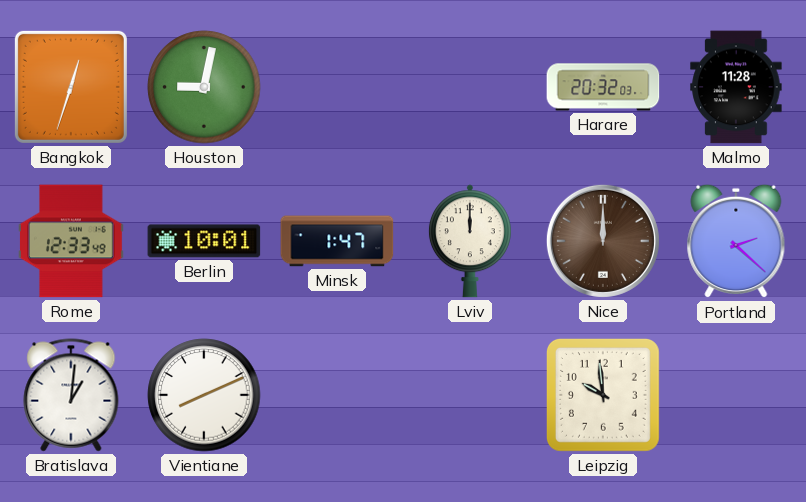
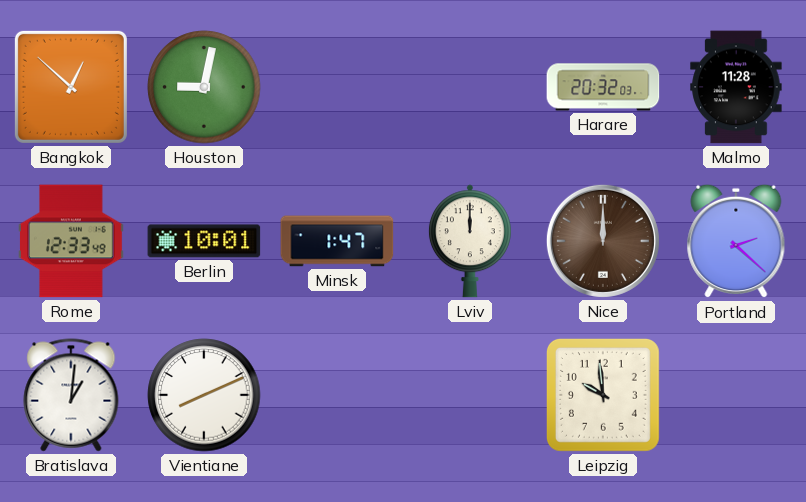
Bangkok: 12:33 -> 12:52
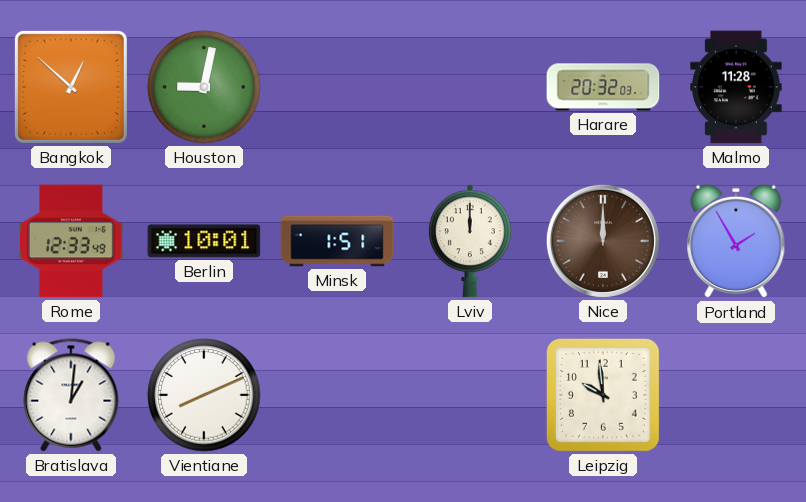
Minsk: 1:47 -> 1:51
Portland: 2:22 -> 1:55
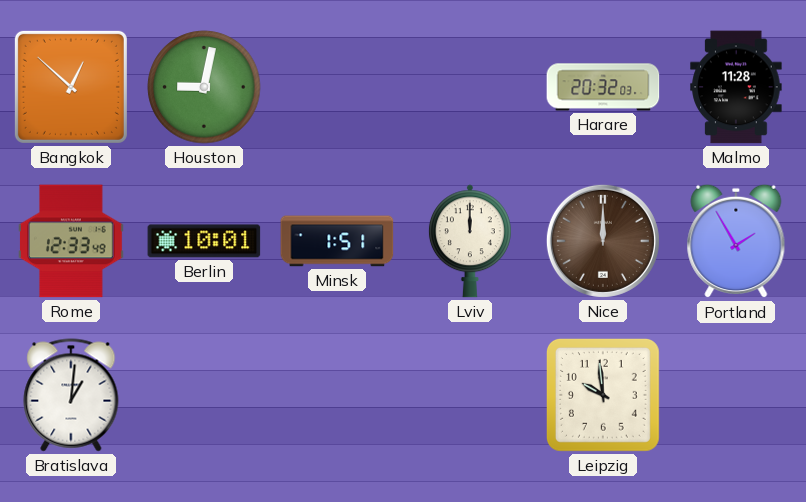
Vientiane: 8:11 -> none
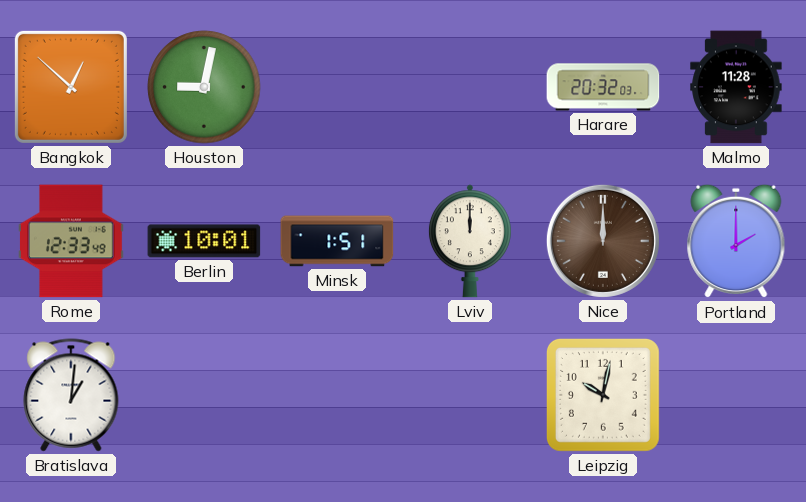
Portland: 1:55 -> 2:00
Leipzig: 9:59 -> 10:02
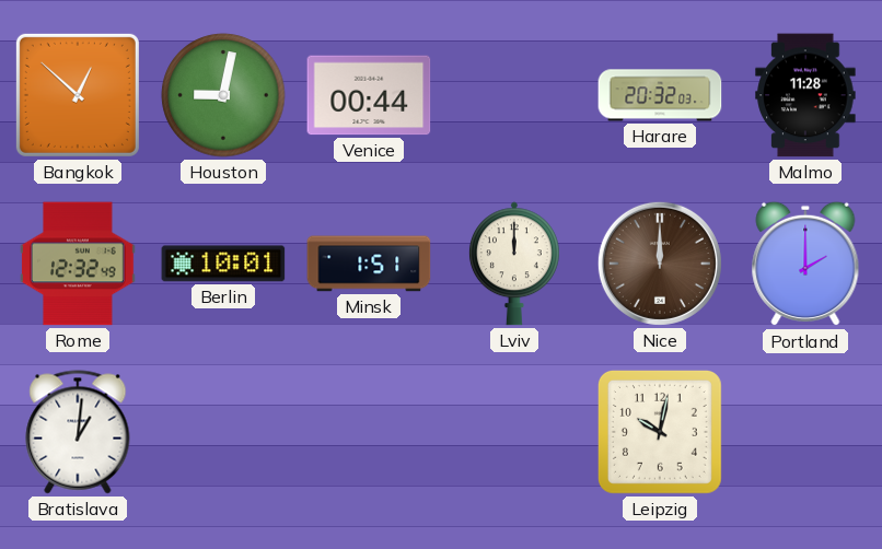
Venice: none -> 00:44
Rome: 12:33 -> 12:32
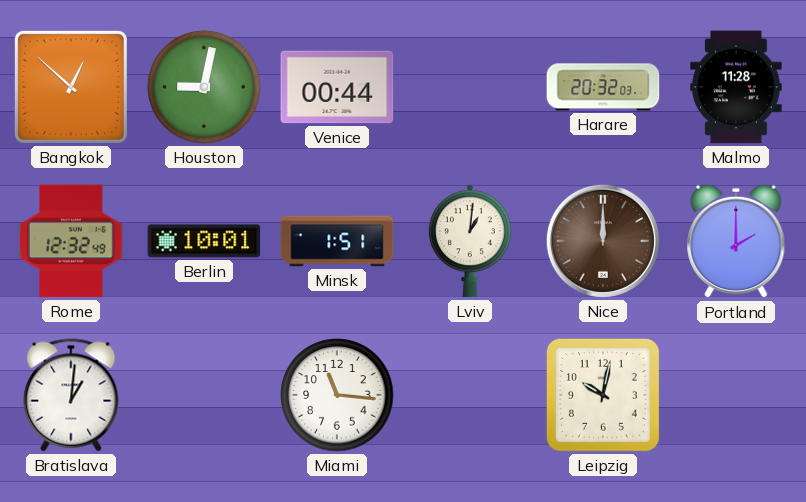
Lviv: 12:00 -> 1:01
Miami: none -> 11:16
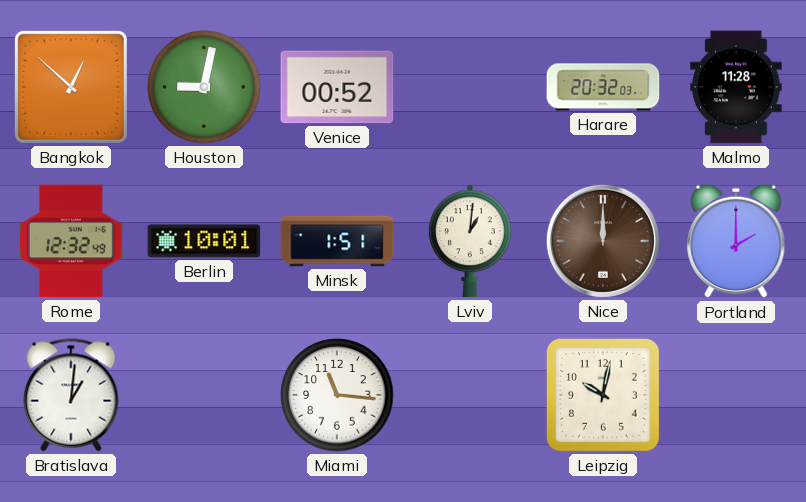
Venice: 00:44 -> 00:52
